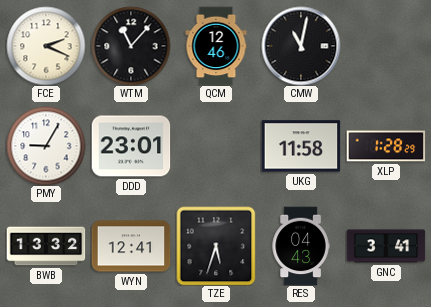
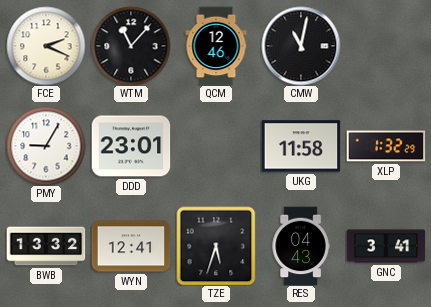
XLP: 1:28 -> 1:32
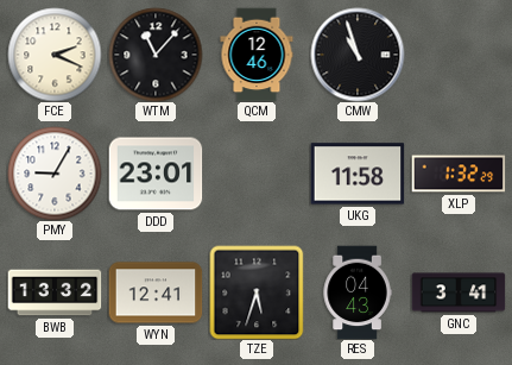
CMW: 11:02 -> 10:57
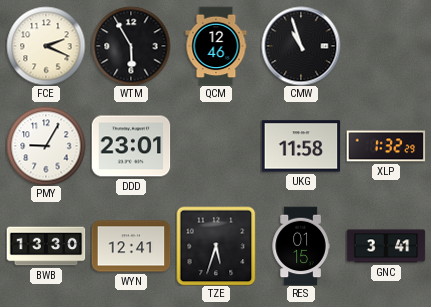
WTM: 11:07 -> 5:55
BWB: 13:32 -> 13:30
RES: 04:43 -> 01:15
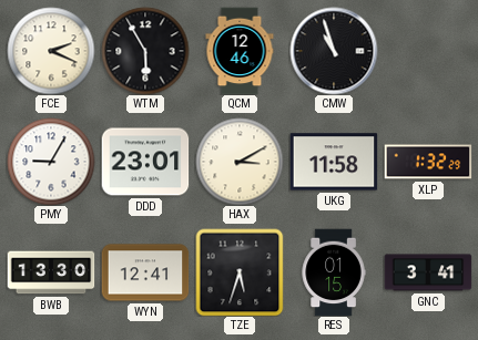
HAX: none -> 3:10
